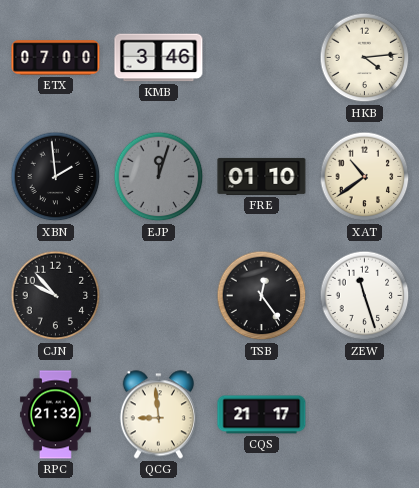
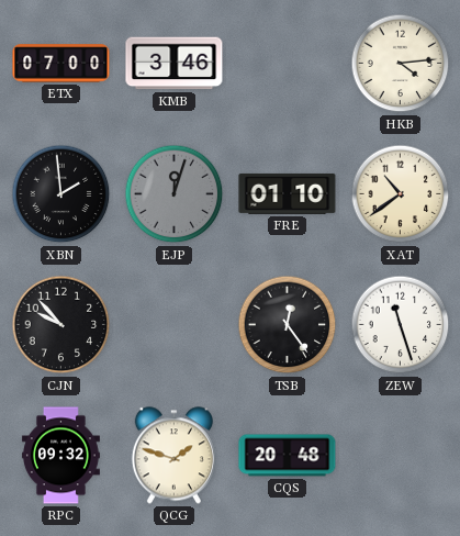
RPC: 21:32 -> 09:32
QCG: 8:59 -> 1:48
CQS: 21:17 -> 20:48
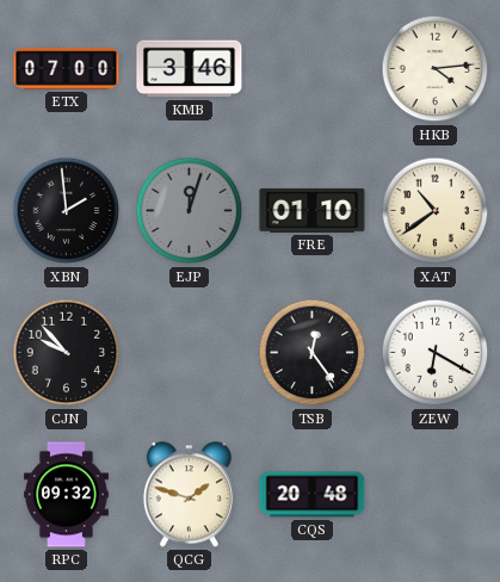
ZEW: 11:27 -> 6:20
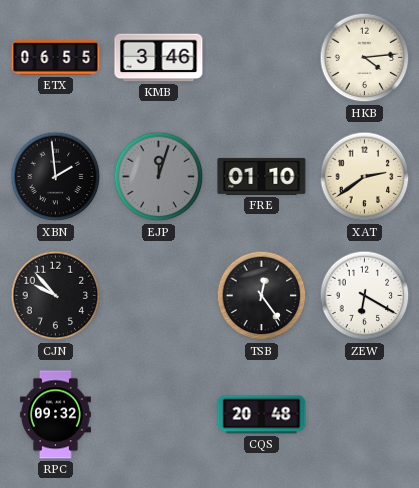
ETX: 07:00 -> 06:55
XAT: 10:39 -> 2:39
QCG: 1:48 -> none
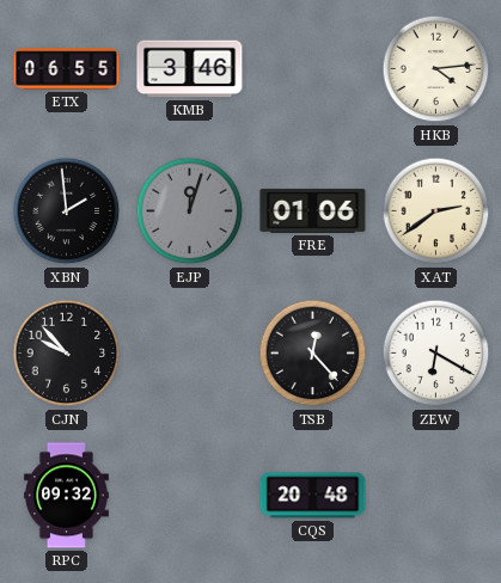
FRE: 01:10 -> 01:06
TSB: 12:24 -> 12:23
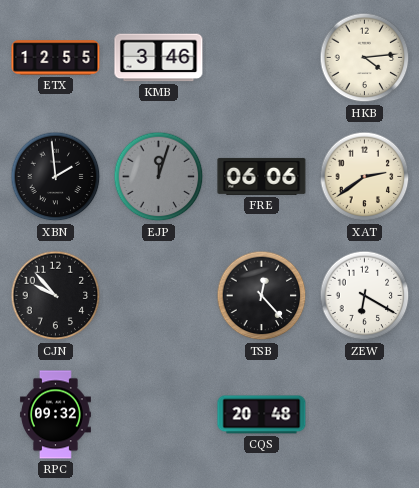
ETX: 06:55 -> 12:55
FRE: 01:06 -> 06:06
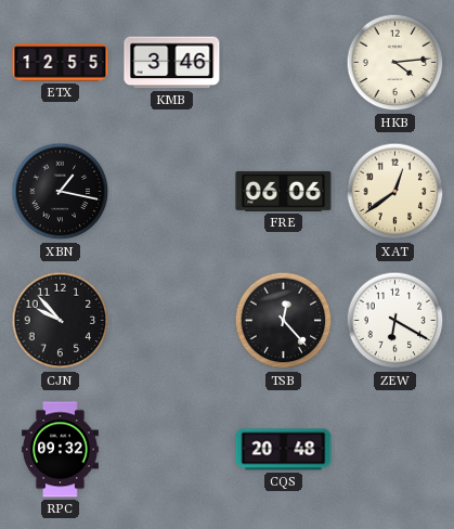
XBN: 1:59 -> 1:17
EJP: 12:03 -> none
XAT: 2:39 -> 12:39
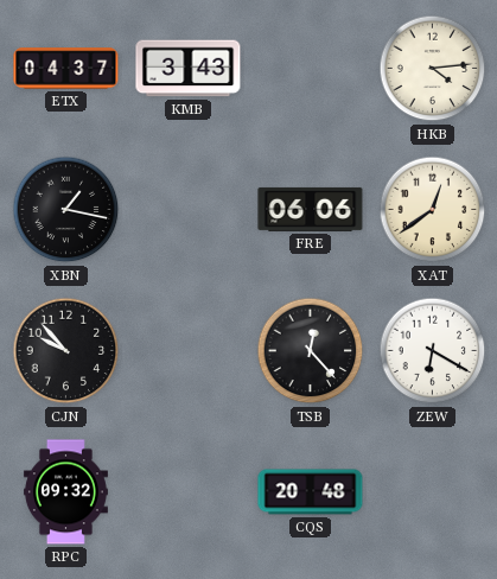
ETX: 12:55 -> 04:37
KMB: 3:46 -> 3:43
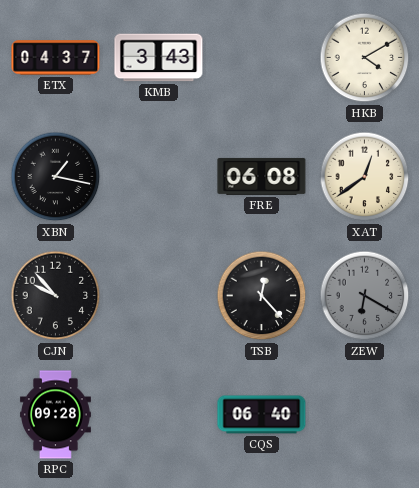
HKB: 4:14 -> 4:10
FRE: 06:06 -> 06:08
ZEW dial: white -> grey
RPC: 09:32 -> 09:28
CQS: 20:48 -> 06:40
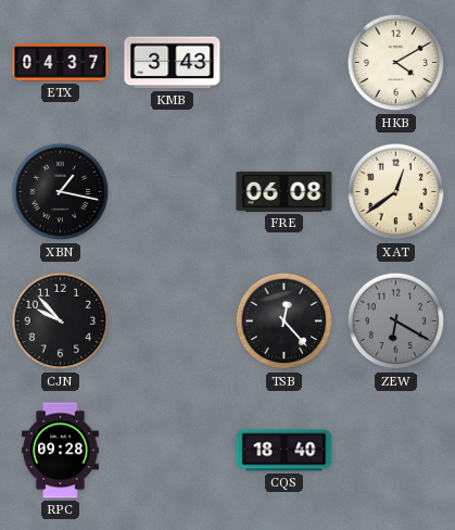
CQS: 06:40 -> 18:40
